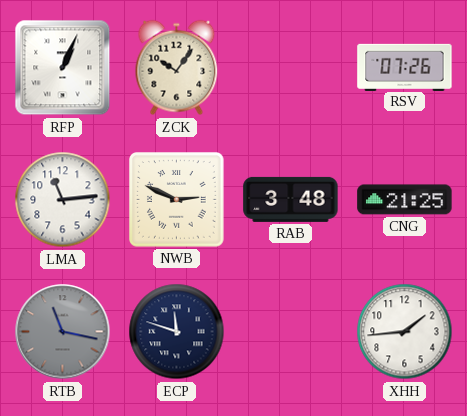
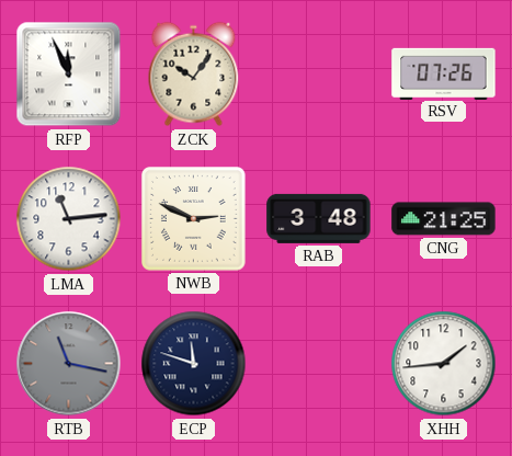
RFP: 1:04 -> 11:56
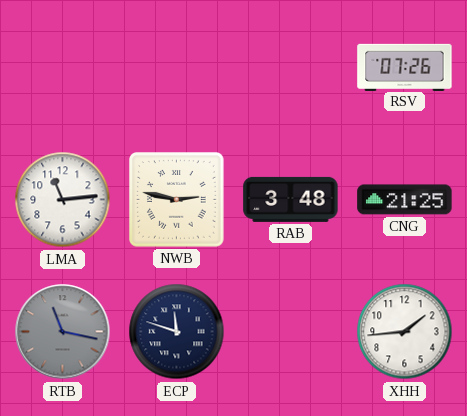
RFP: 11:56 -> none
ZCK: 10:06 -> none
NWB: 2:49 -> 2:47
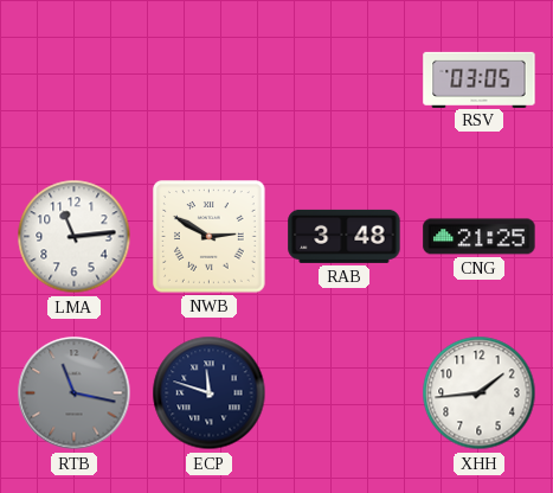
RSV: 07:26 -> 03:05
NWB: 2:47 -> 2:50
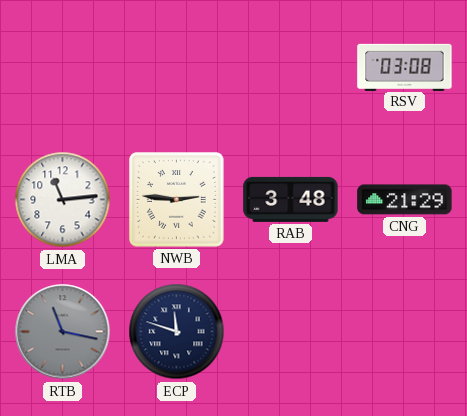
RSV: 03:05 -> 03:08
NWB: 2:50 -> 2:46
CNG: 21:25 -> 21:29
XHH: 1:44 -> none
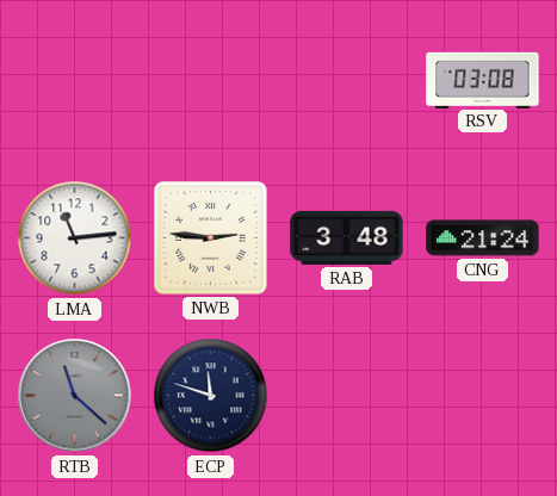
CNG: 21:29 -> 21:24
RTB: 11:17 -> 11:22
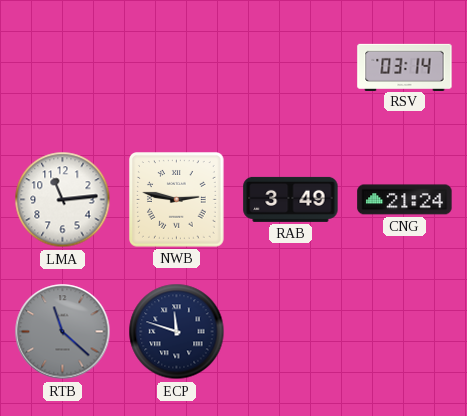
RSV: 03:08 -> 03:14
NWB: 2:46 -> 2:47
RAB: 3:48 -> 3:49
